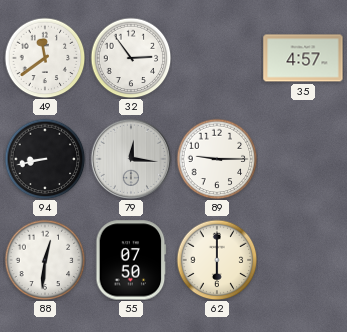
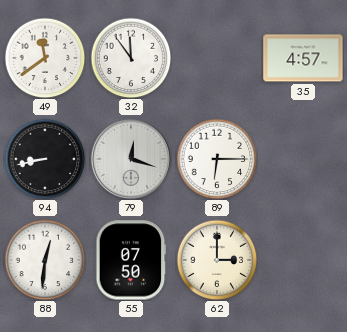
32: 2:54 -> 11:54
79: 12:16 -> 12:18
89: 9:15 -> 6:15
62: 6:00 -> 3:00
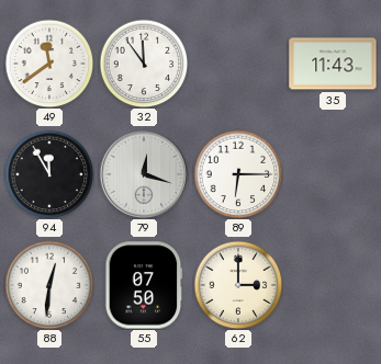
35: 4:57 -> 11:43
94: 8:43 -> 11:55
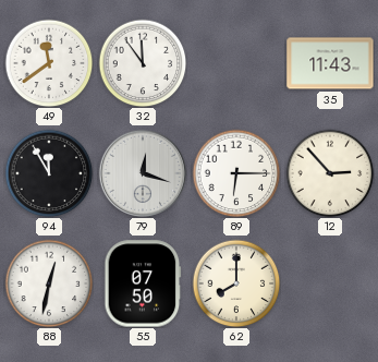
12: none -> 2:53
88: 12:31 -> 12:32
62: 3:00 -> 8:00
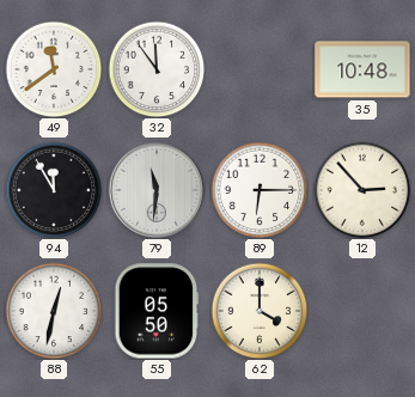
35: 11:43 -> 10:48
79: 12:18 -> 11:31
55: 07:50 -> 05:50
62: 8:00 -> 4:00
